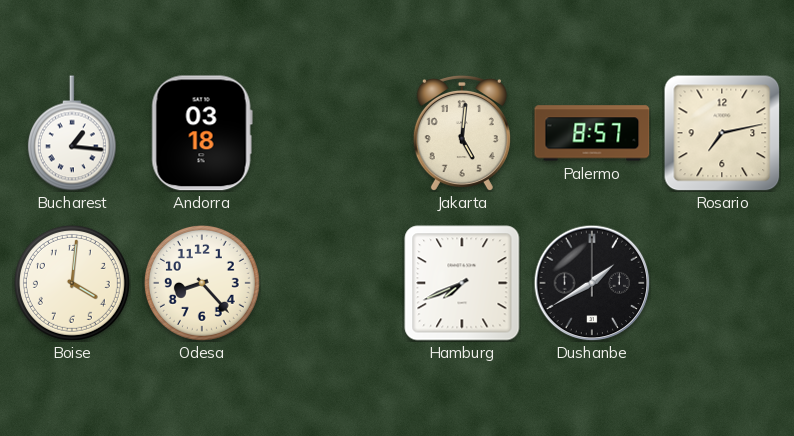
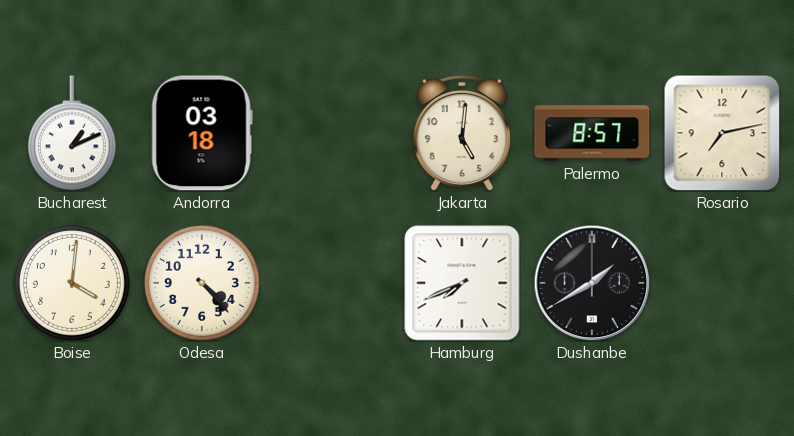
Bucharest: 1:16 -> 1:11
Odesa: 8:23 -> 4:23
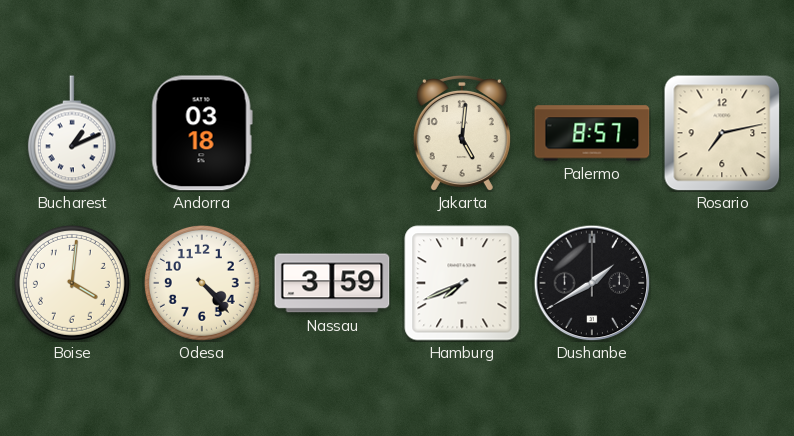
Nassau: none -> 3:59
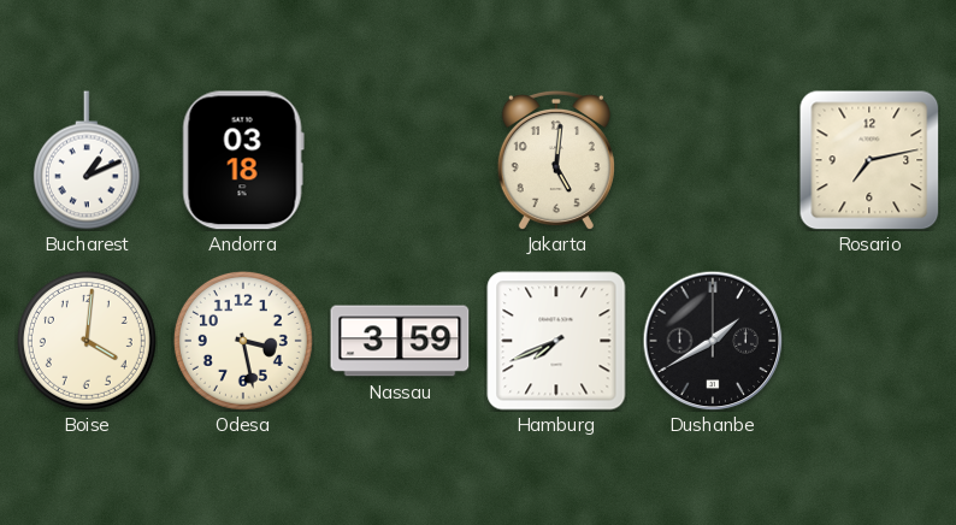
Palermo: 8:57 -> none
Odesa: 4:23 -> 3:28
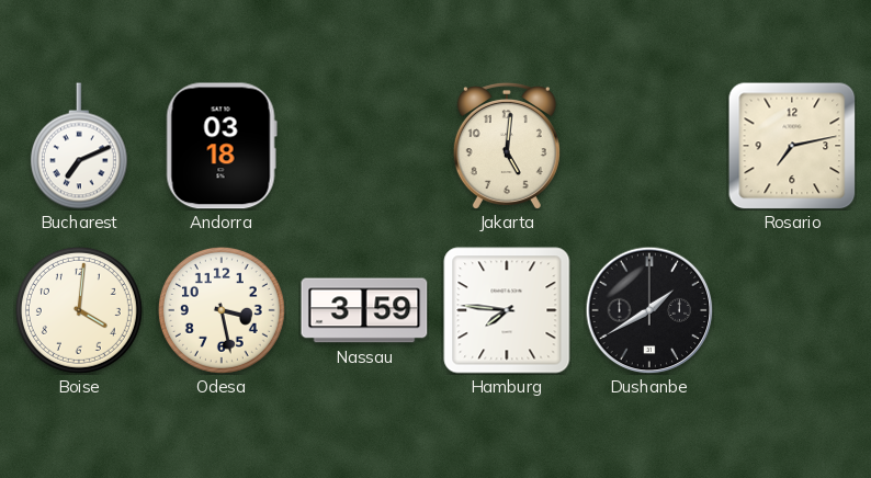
Bucharest: 1:11 -> 7:11
Hamburg: 7:41 -> 7:46
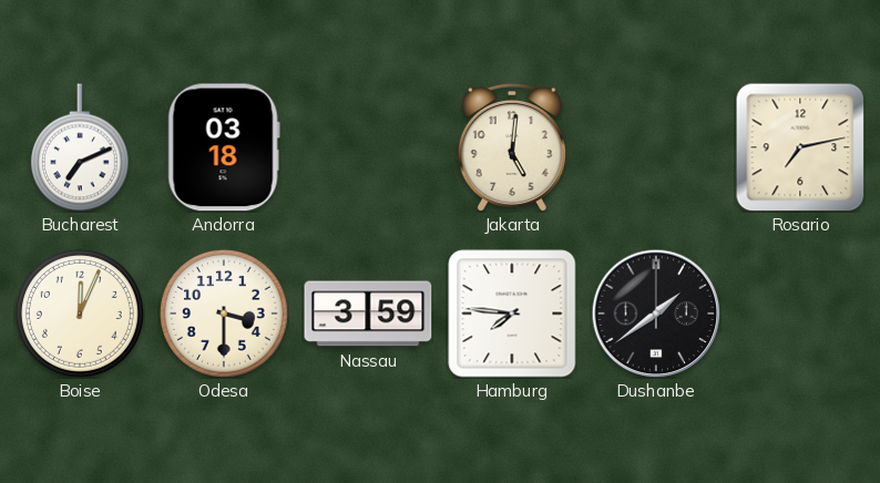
Boise: 4:01 -> 12:04
Odesa: 3:28 -> 3:30
Dushanbe: 1:40 -> 1:39
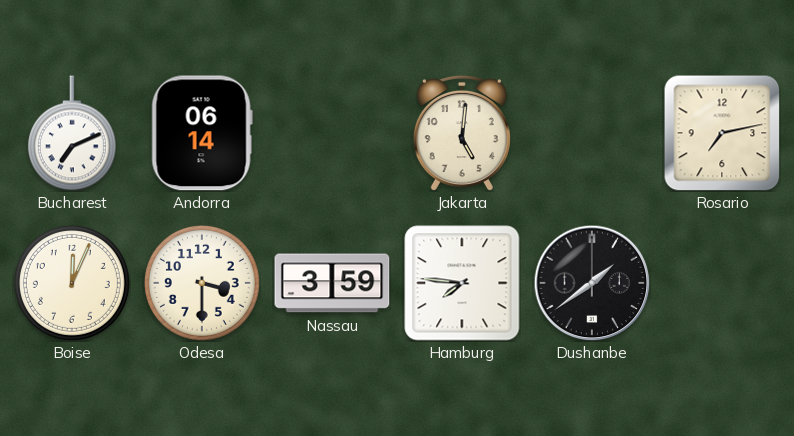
Andorra: 03:18 -> 06:14
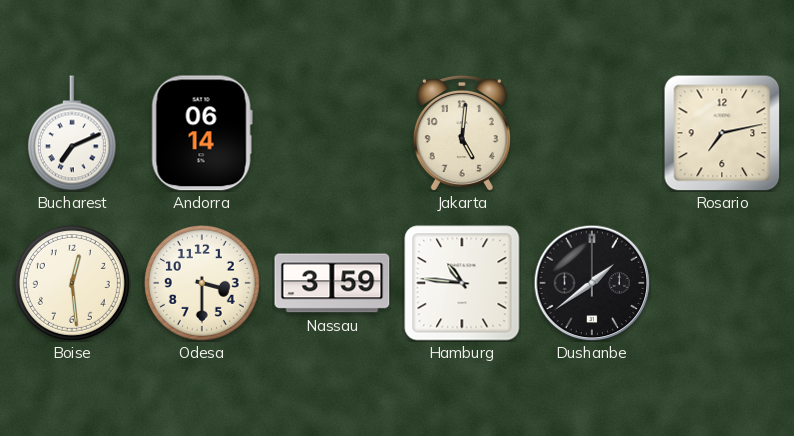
Boise: 12:04 -> 12:29
Hamburg: 7:46 -> 10:46
